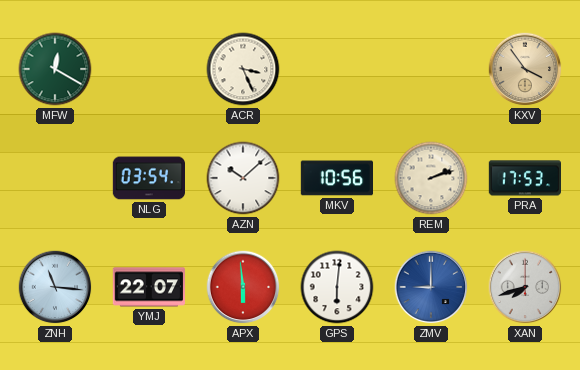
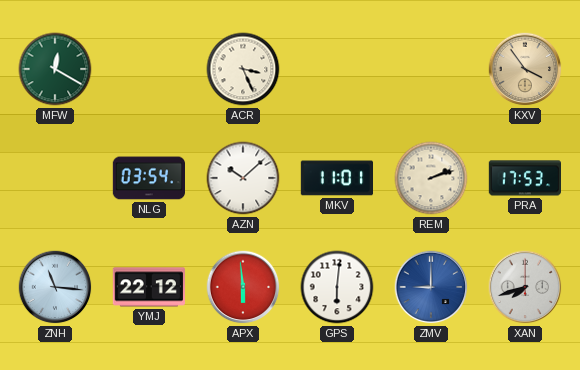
MKV: 10:56 -> 11:01
YMJ: 22:07 -> 22:12
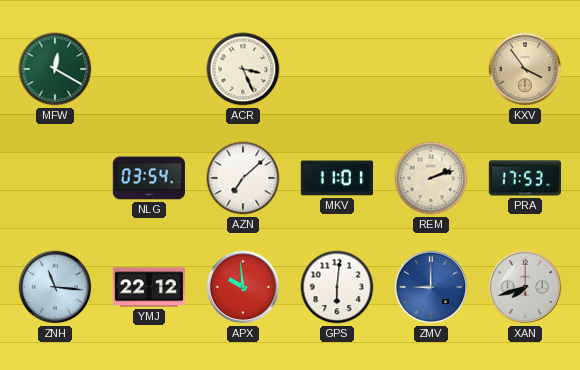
AZN: 10:08 -> 7:08
APX: 5:59 -> 9:59
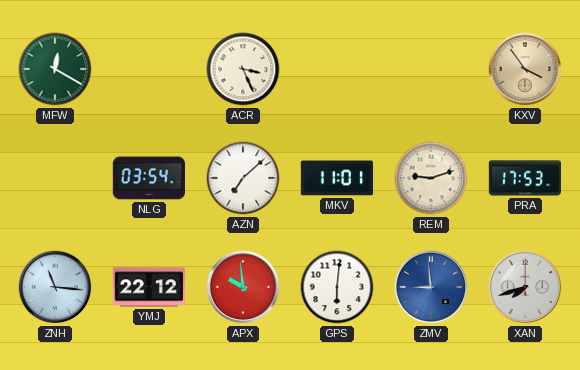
REM: 2:12 -> 9:12
ZMV: 9:00 -> 8:59
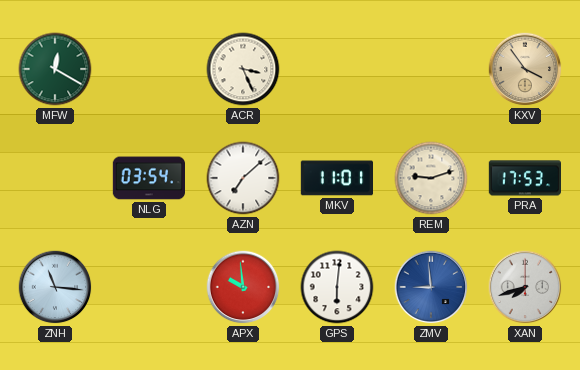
YMJ: 22:12 -> none
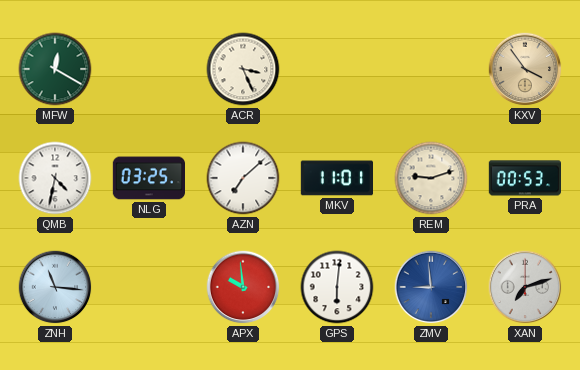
QMB: none -> 4:32
NLG: 03:54 -> 03:25
PRA: 17:53 -> 00:53
XAN: 7:42 -> 7:12
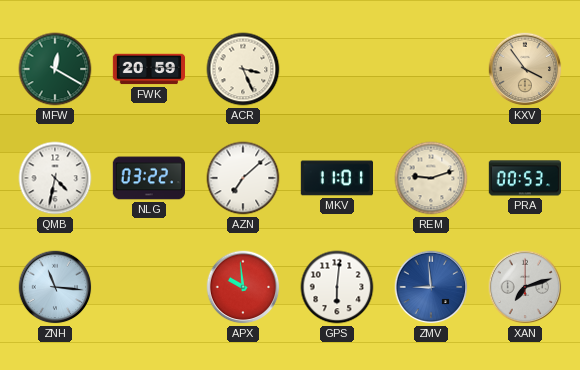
FWK: none -> 20:59
NLG: 03:25 -> 03:22
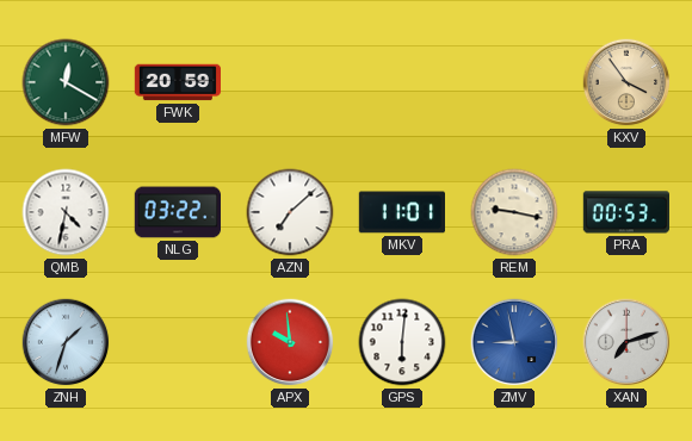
ACR: 3:26 -> none
REM: 9:12 -> 9:17
ZNH: 11:16 -> 1:33
ZMV: 8:59 -> 8:58
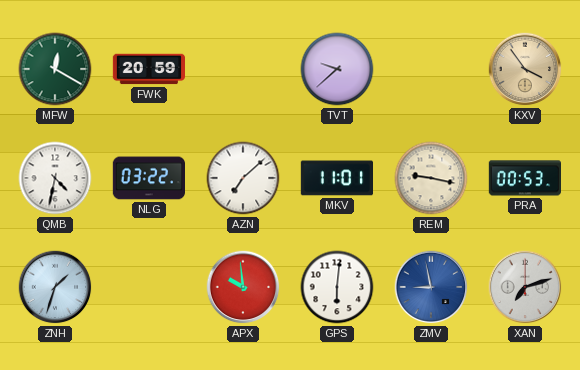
TVT: none -> 9:38
